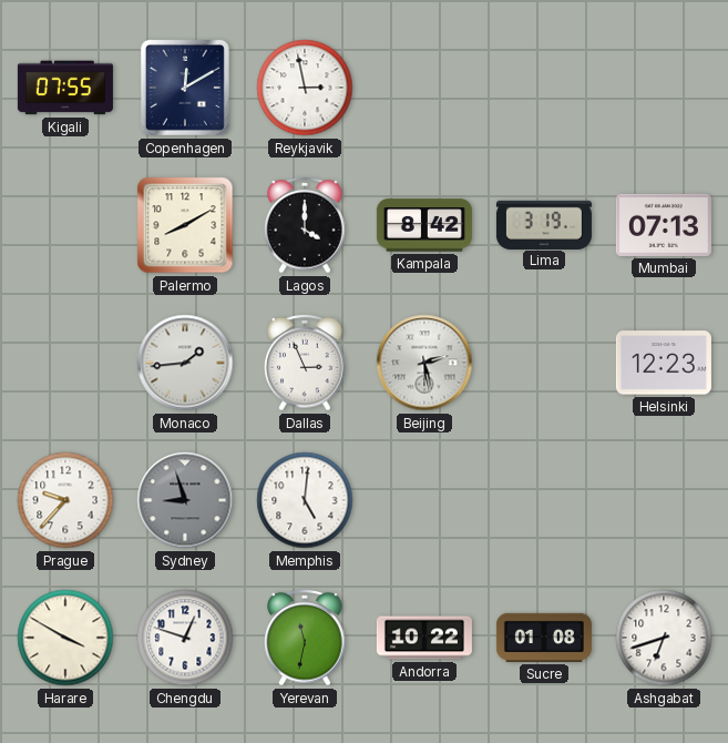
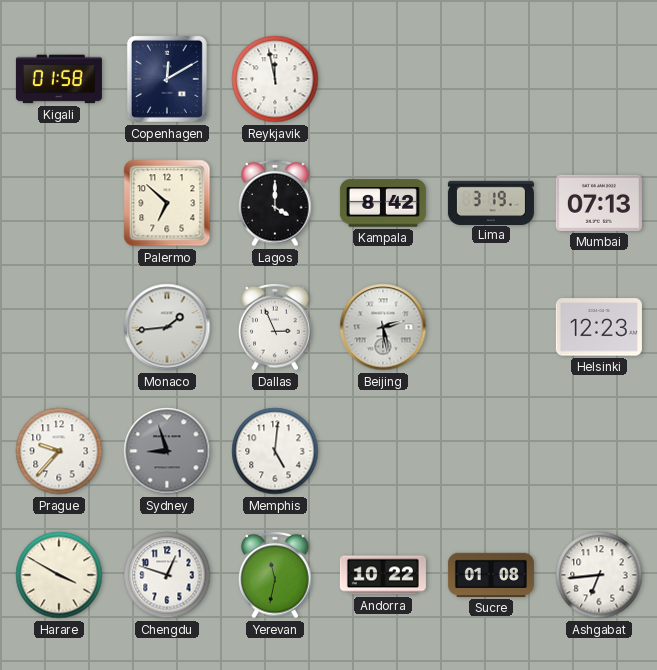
Kigali: 07:55 -> 01:58
Reykjavik: 2:58 -> 11:58
Palermo: 8:10 -> 6:52
Ashgabat: 6:42 -> 6:44
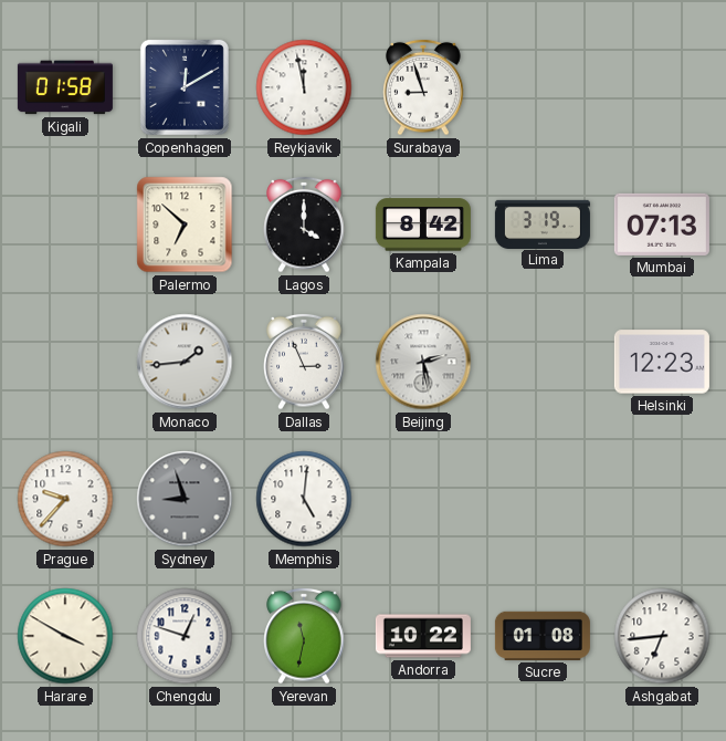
Surabaya: none -> 8:57
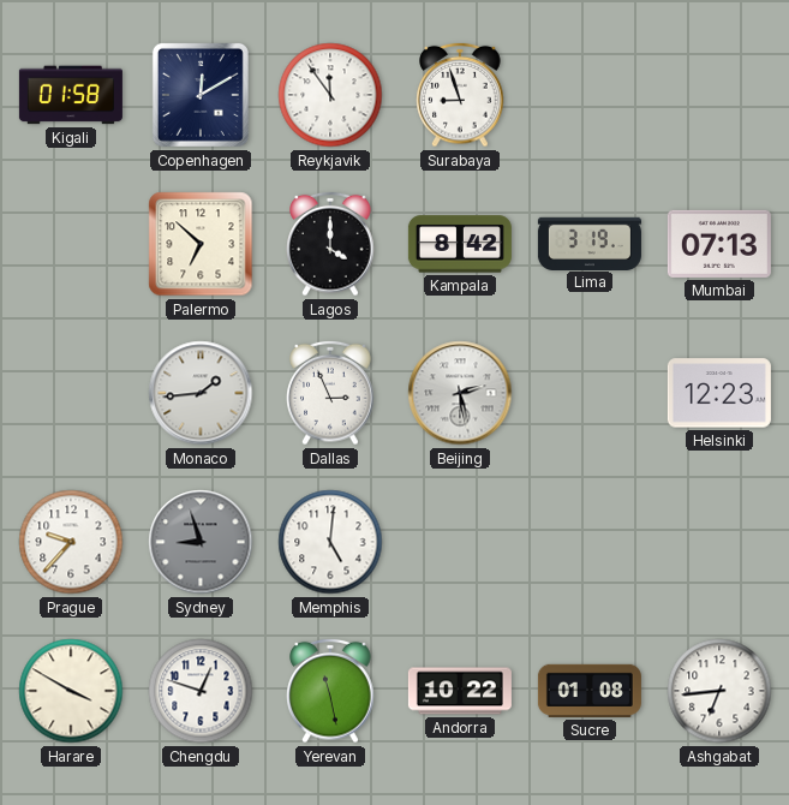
Reykjavik: 11:58 -> 11:54
Yerevan: 11:32 -> 11:28
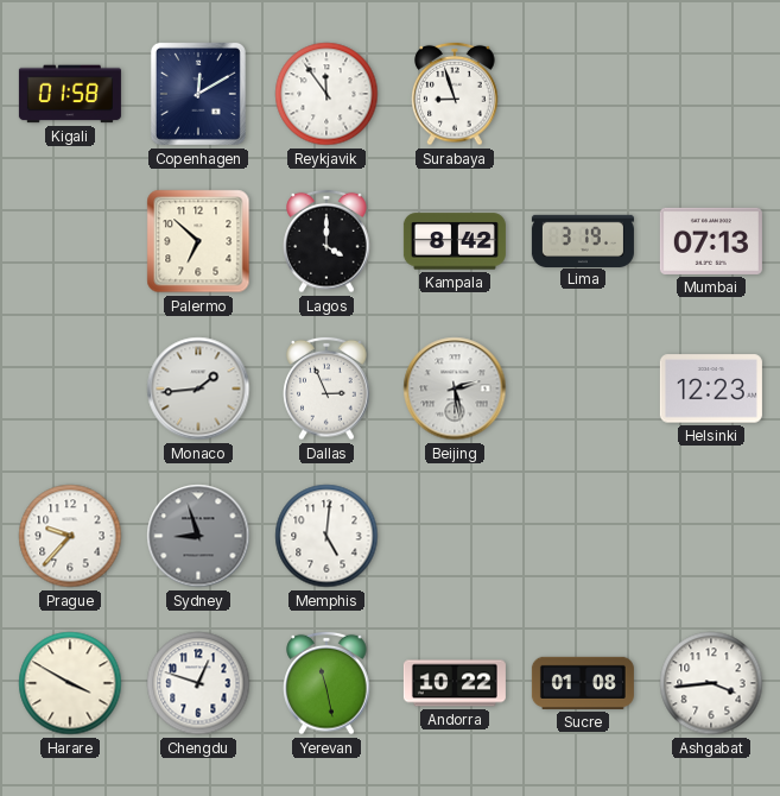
Ashgabat: 6:44 -> 3:44
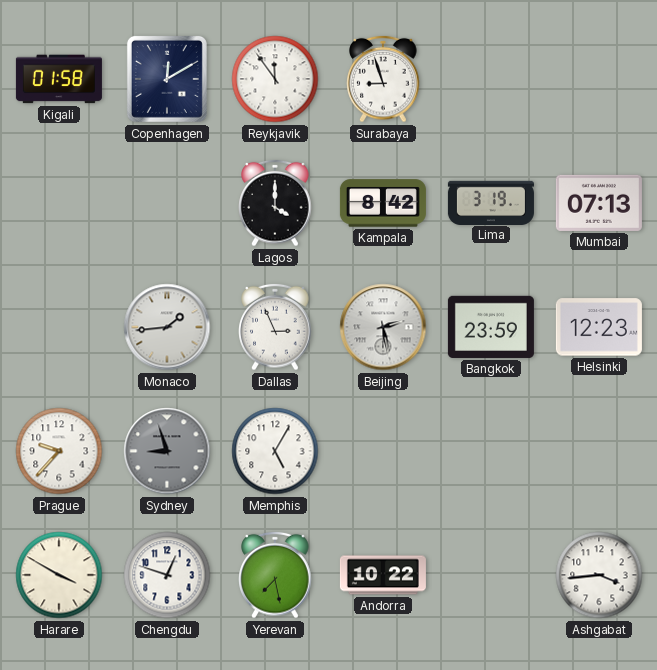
Palermo: 6:52 -> none
Bangkok: none -> 23:59
Memphis: 5:01 -> 5:05
Yerevan: 11:28 -> 7:28
Sucre: 01:08 -> none
